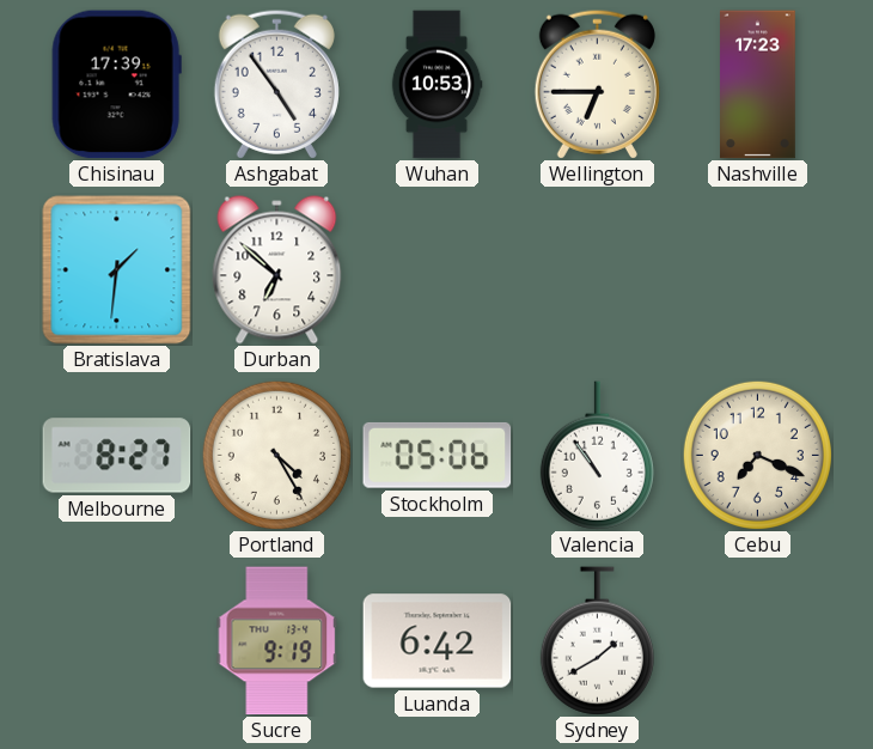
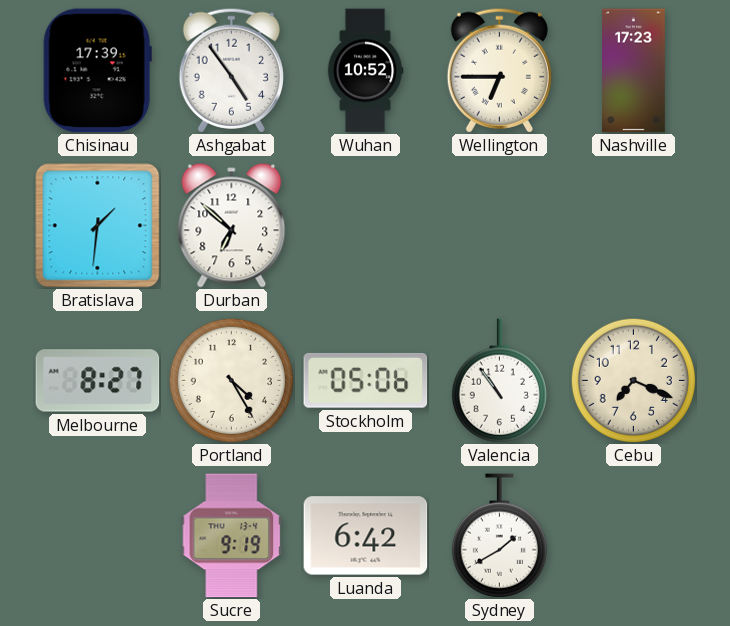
Wuhan: 10:53 -> 10:52
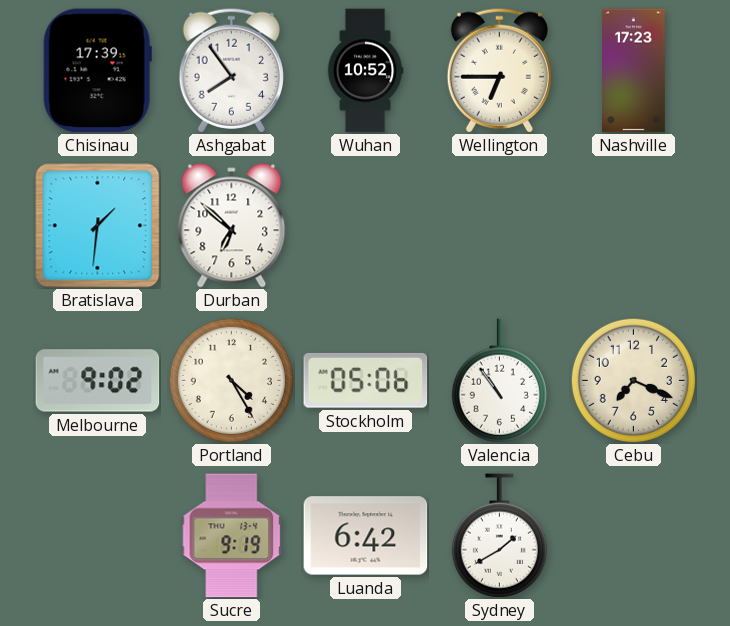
Ashgabat: 4:54 -> 7:54
Melbourne: 8:27 -> 9:02
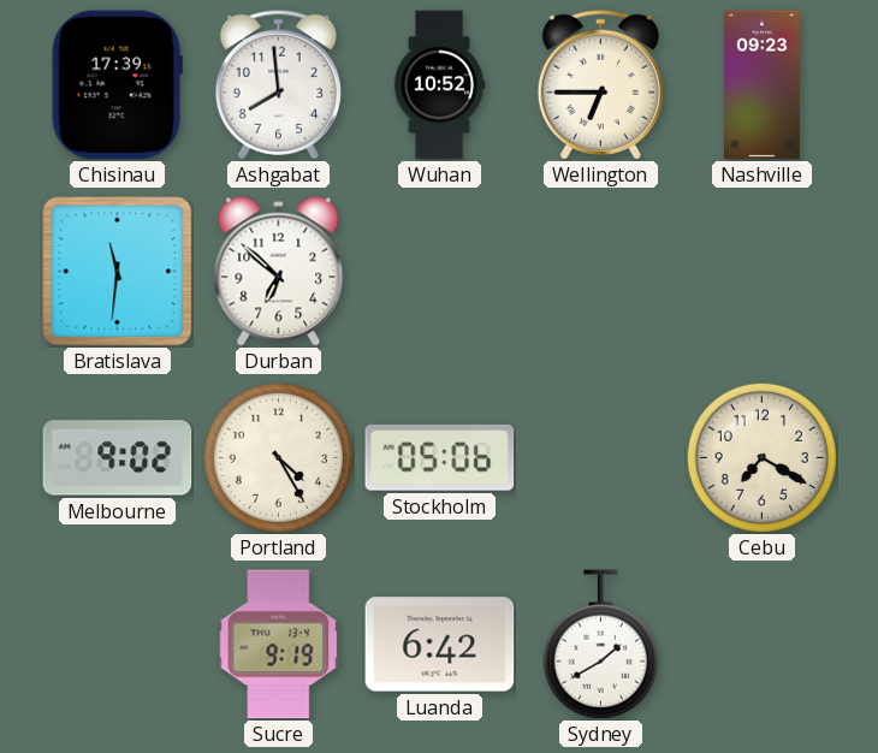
Ashgabat: 7:54 -> 7:59
Nashville: 17:23 -> 09:23
Bratislava: 1:31 -> 11:31
Valencia: 10:54 -> none
Cebu: 7:19 -> 7:20
